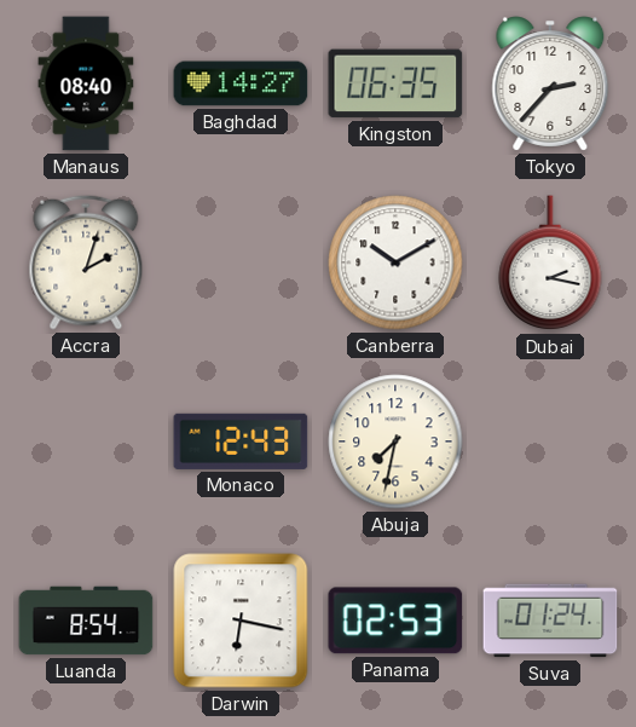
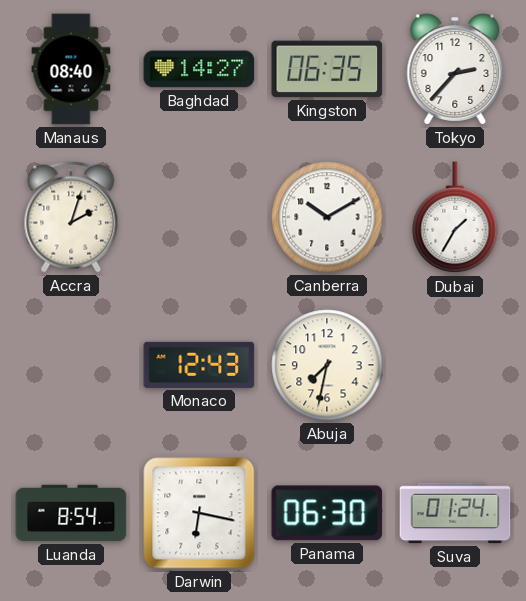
Dubai: 2:17 -> 1:35
Panama: 02:53 -> 06:30
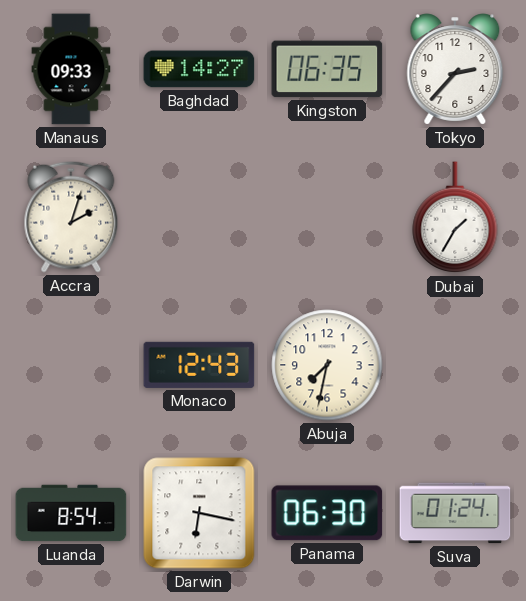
Manaus: 08:40 -> 09:33
Canberra: 10:10 -> none
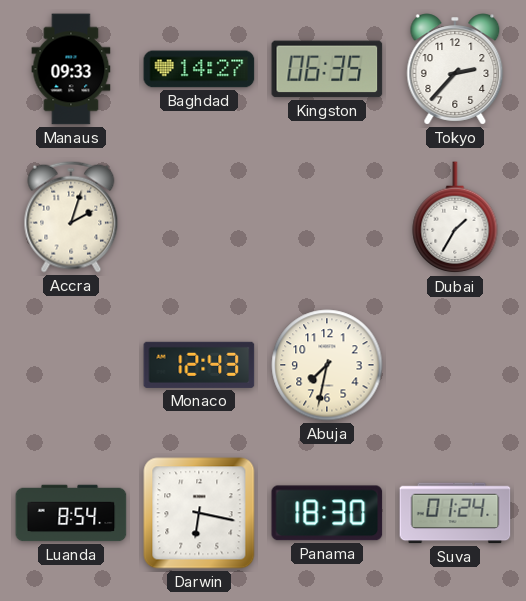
Panama: 06:30 -> 18:30
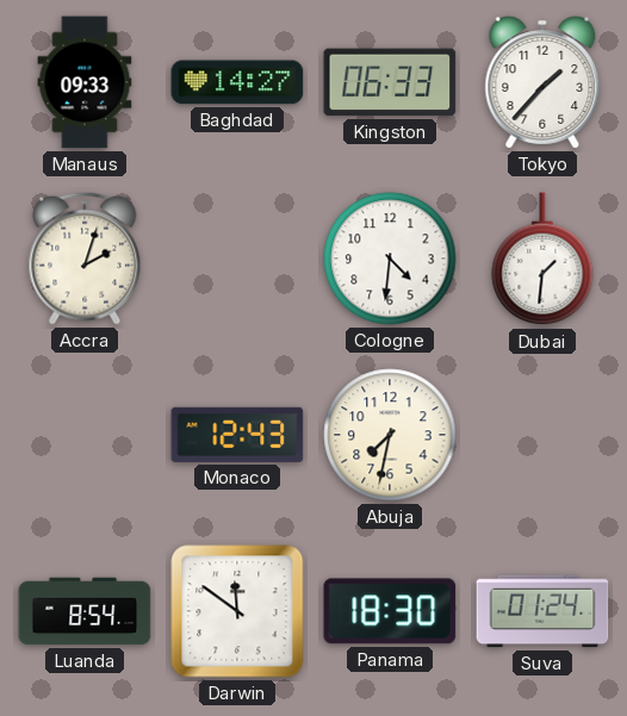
Kingston: 06:35 -> 06:33
Tokyo: 2:37 -> 1:37
Cologne: none -> 4:31
Dubai: 1:35 -> 1:31
Darwin: 6:17 -> 11:51
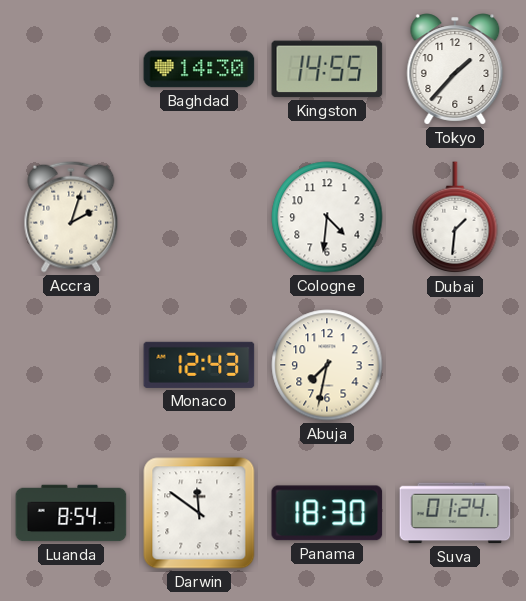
Manaus: 09:33 -> none
Baghdad: 14:27 -> 14:30
Kingston: 06:33 -> 14:55
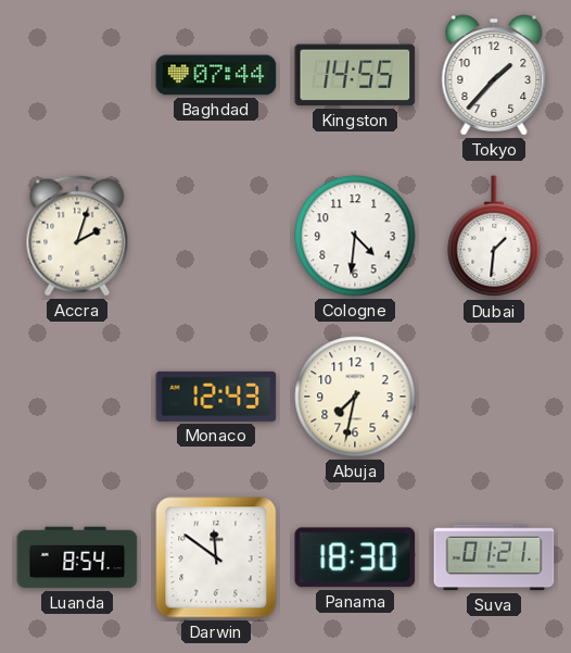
Baghdad: 14:30 -> 07:44
Suva: 01:24 -> 01:21
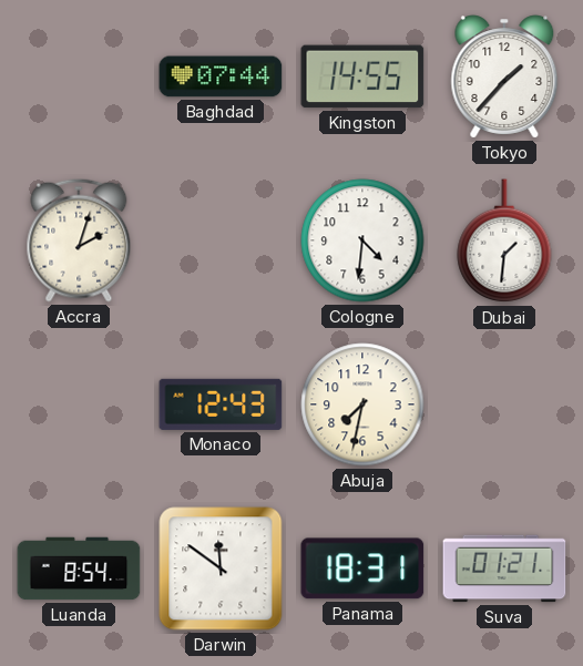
Panama: 18:30 -> 18:31
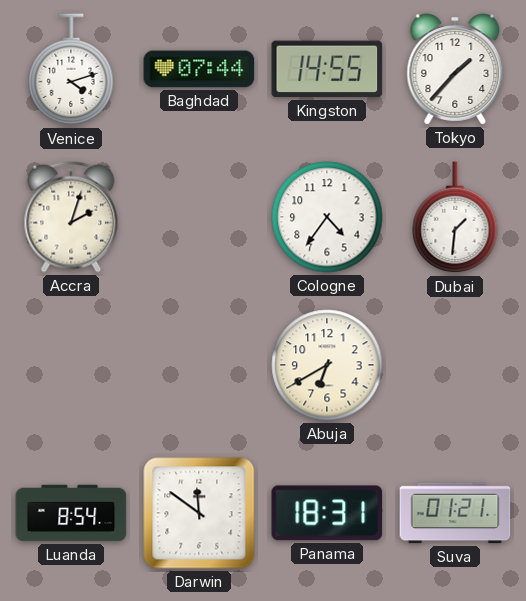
Venice: none -> 4:12
Cologne: 4:31 -> 4:36
Monaco: 12:43 -> none
Abuja: 7:32 -> 6:40
